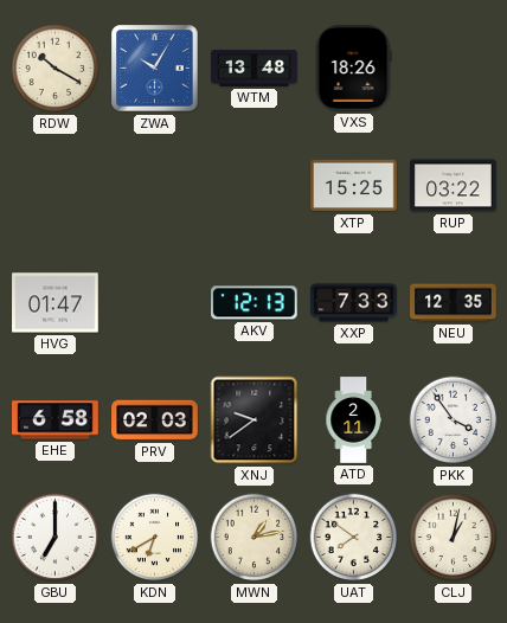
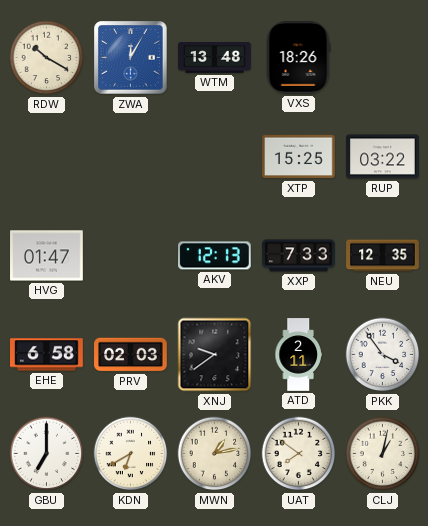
ZWA: 10:05 -> 12:05
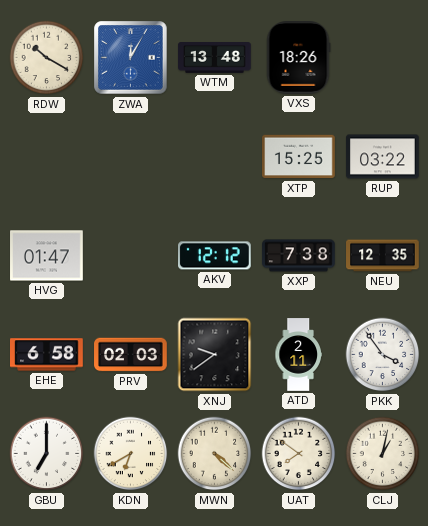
AKV: 12:13 -> 12:12
XXP: 7:33 -> 7:38
MWN: 1:13 -> 4:22
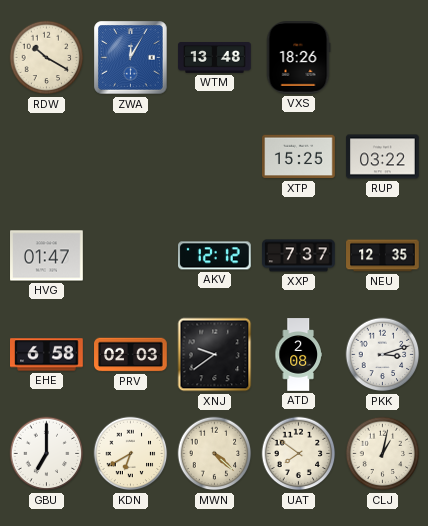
XXP: 7:38 -> 7:37
ATD: 2:11 -> 2:08
PKK: 3:54 -> 3:12
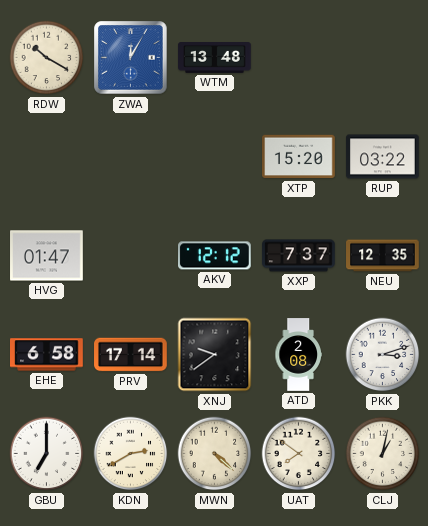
VXS: 18:26 -> none
XTP: 15:25 -> 15:20
PRV: 02:03 -> 17:14
KDN: 6:40 -> 2:40
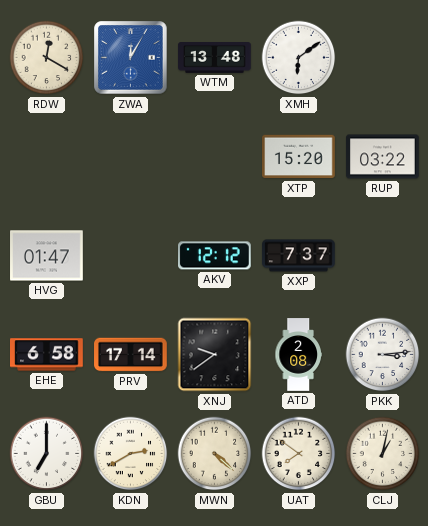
RDW: 10:20 -> 12:20
XMH: none -> 6:09
NEU: 12:35 -> none
PKK: 3:12 -> 3:14
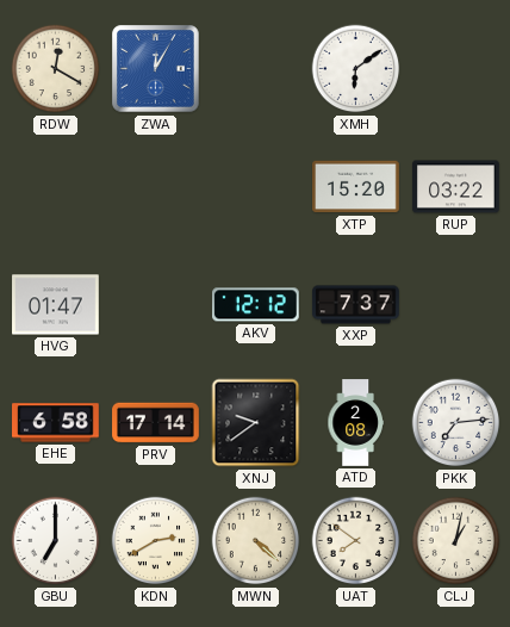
WTM: 13:48 -> none
PKK: 3:14 -> 7:14
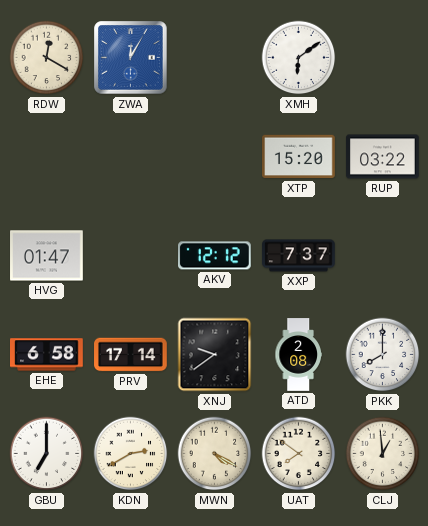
PKK: 7:14 -> 8:00
MWN: 4:22 -> 4:20
CLJ: 1:02 -> 12:59
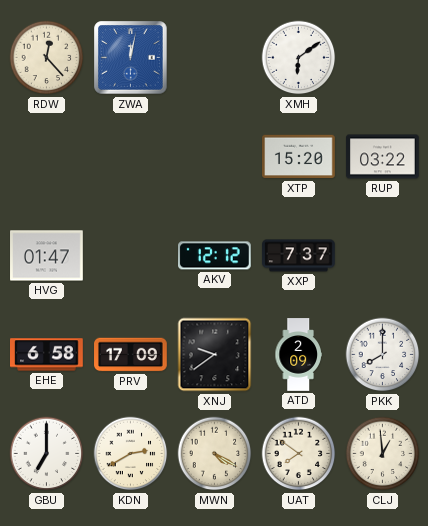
RDW: 12:20 -> 12:23
ZWA: 12:05 -> 12:02
PRV: 17:14 -> 17:09
ATD: 2:08 -> 2:09
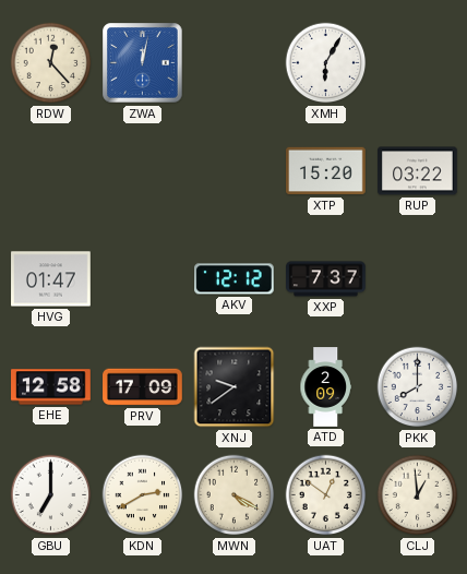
XMH: 6:09 -> 6:05
EHE: 6:58 -> 12:58
UAT: 7:51 -> 12:51
